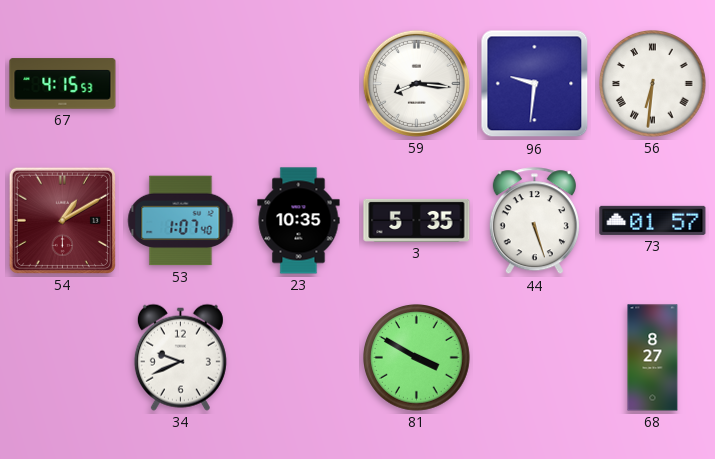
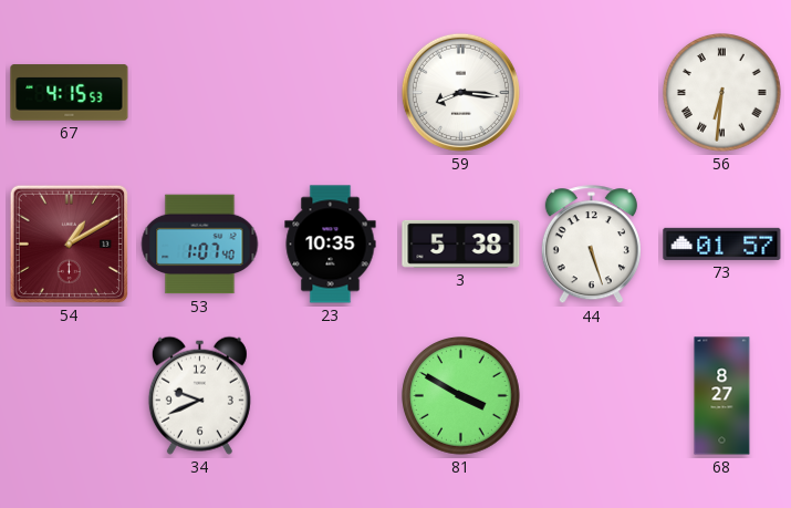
96: 9:31 -> none
3: 5:35 -> 5:38
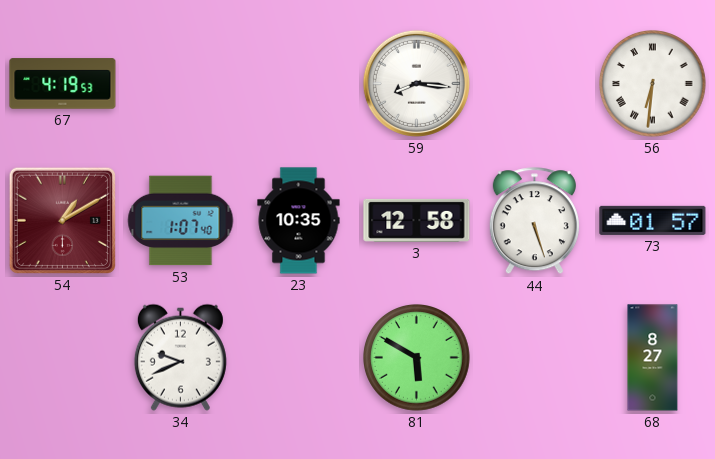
67: 4:15 -> 4:19
3: 5:38 -> 12:58
81: 3:50 -> 5:50
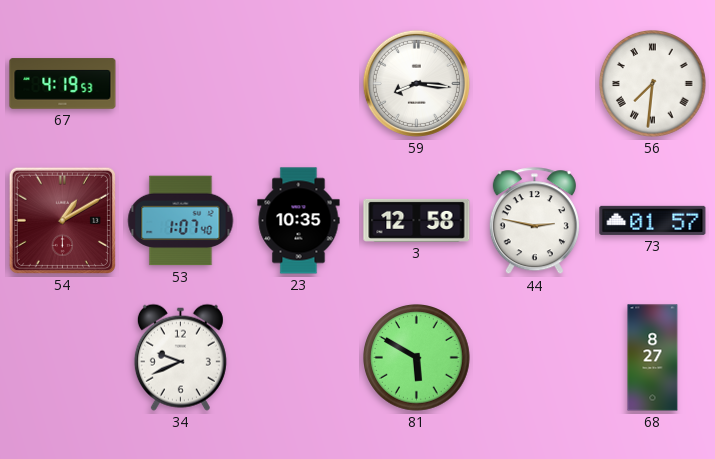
56: 6:31 -> 7:31
44: 5:27 -> 2:47
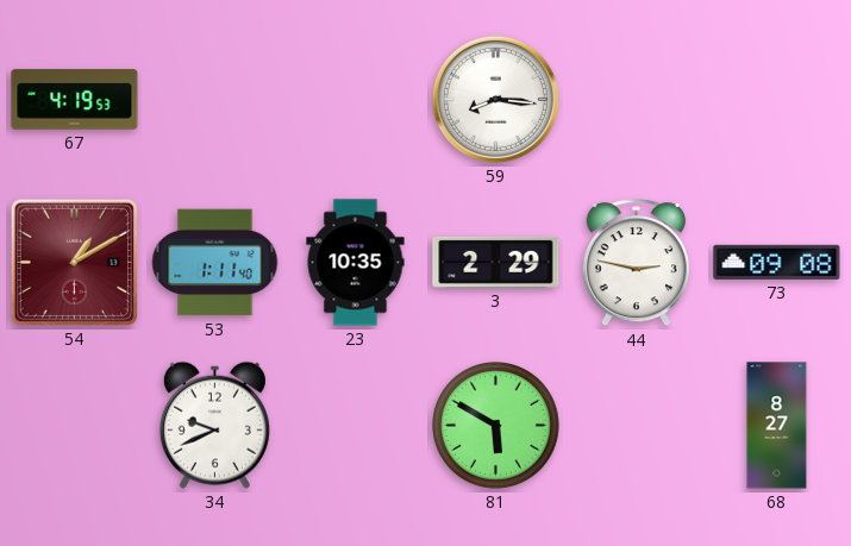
56: 7:31 -> none
53: 1:07 -> 1:11
3: 12:58 -> 2:29
73: 01:57 -> 09:08
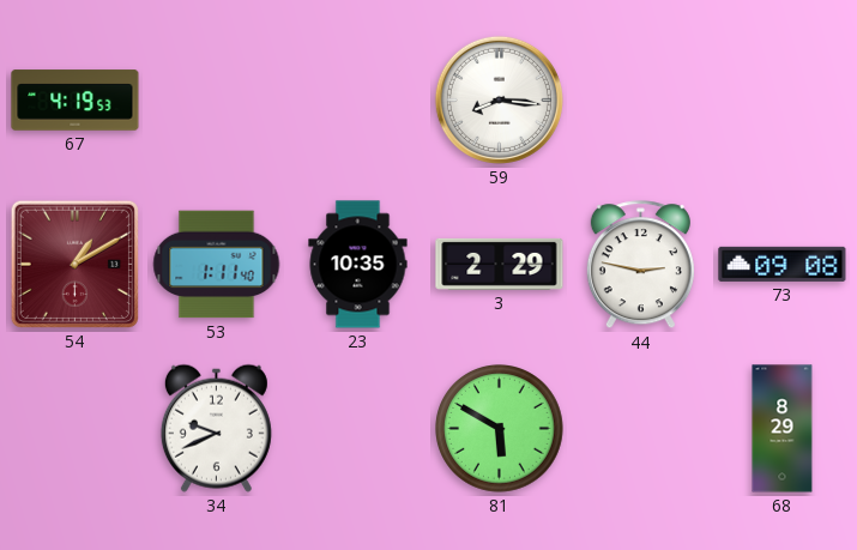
68: 8:27 -> 8:29
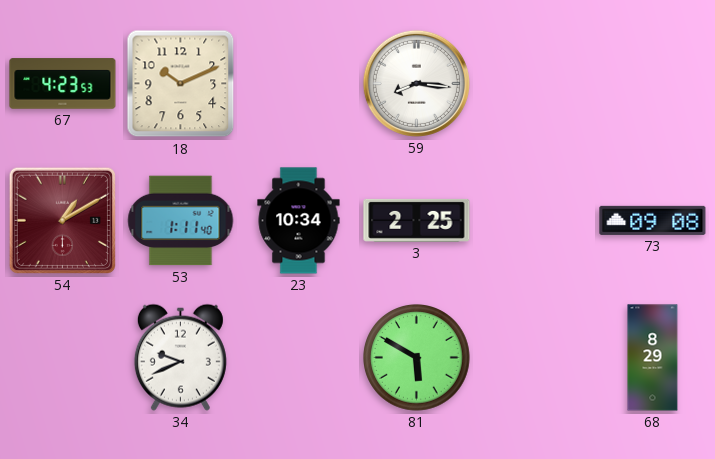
67: 4:19 -> 4:23
18: none -> 10:11
23: 10:35 -> 10:34
3: 2:29 -> 2:25
44: 2:47 -> none
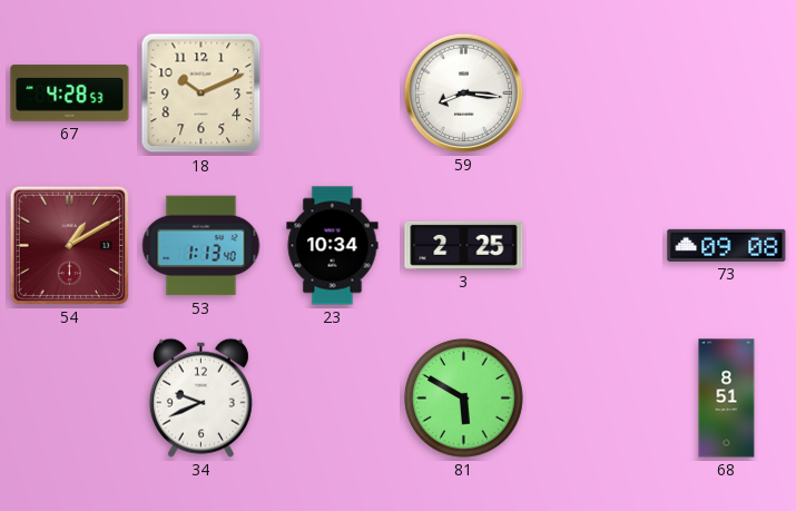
67: 4:23 -> 4:28
53: 1:11 -> 1:13
68: 8:29 -> 8:51
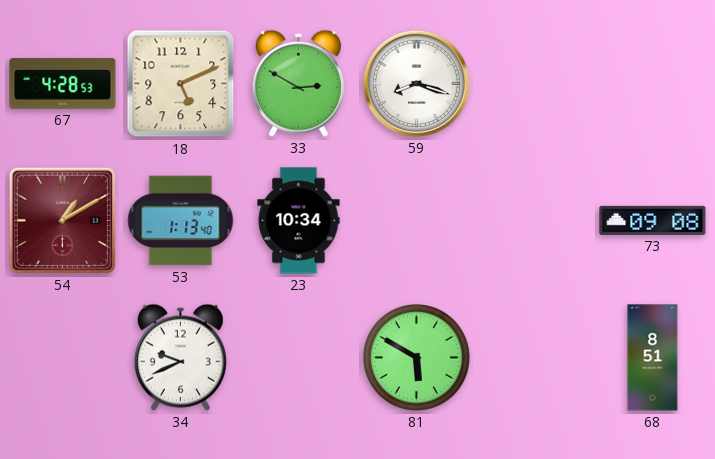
18: 10:11 -> 5:11
33: none -> 2:50
59: 8:16 -> 8:18
3: 2:25 -> none
